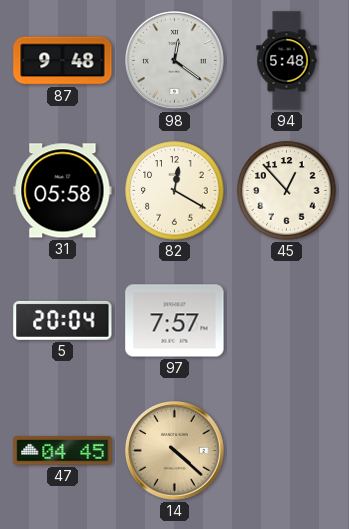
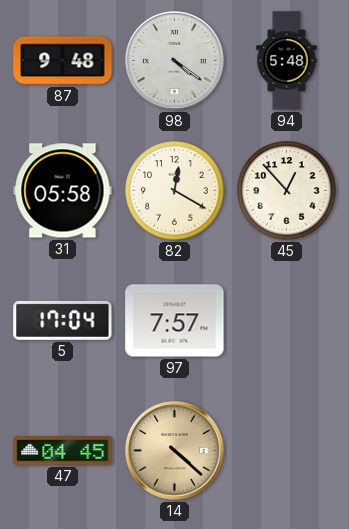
98: 12:21 -> 4:21
5: 20:04 -> 17:04
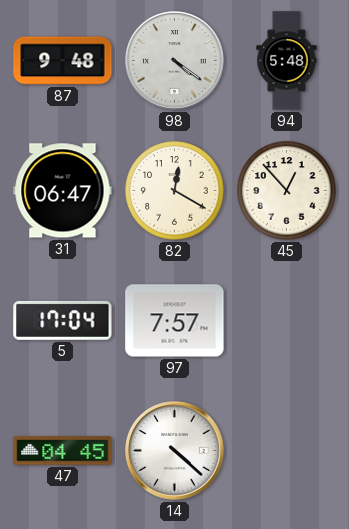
31: 05:58 -> 06:47
14 dial: champagne -> white
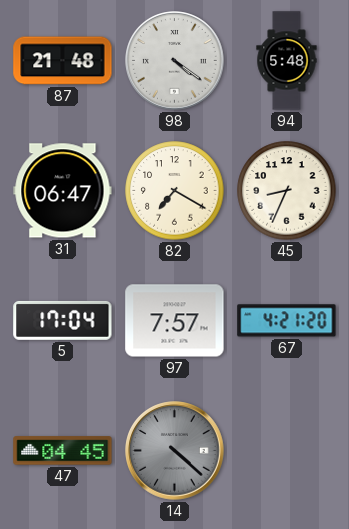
87: 9:48 -> 21:48
82: 12:20 -> 7:20
45: 12:53 -> 8:34
67: none -> 4:21
14 dial: white -> grey
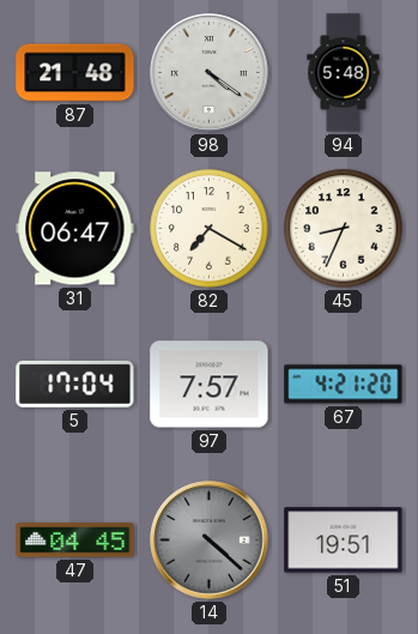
51: none -> 19:51
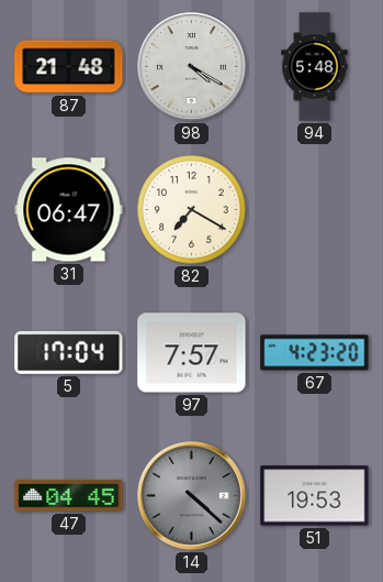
98: 4:21 -> 4:20
45: 8:34 -> none
67: 4:21 -> 4:23
51: 19:51 -> 19:53
